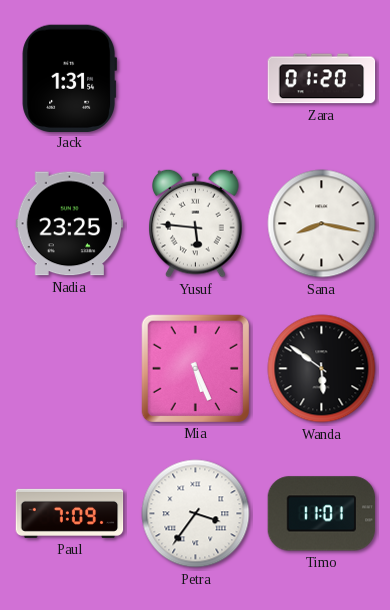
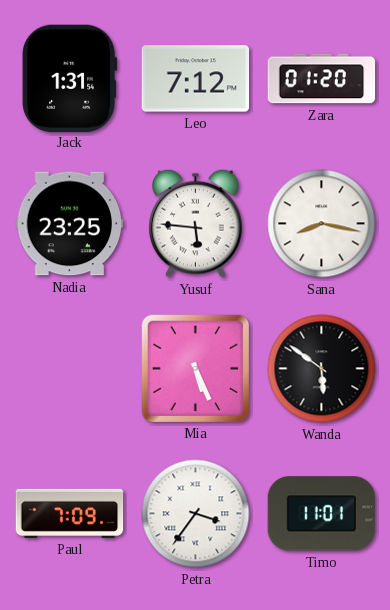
Leo: none -> 7:12
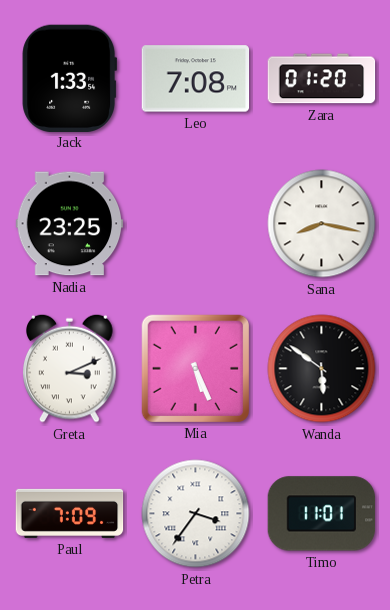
Jack: 1:31 -> 1:33
Leo: 7:12 -> 7:08
Yusuf: 5:46 -> none
Greta: none -> 3:11
